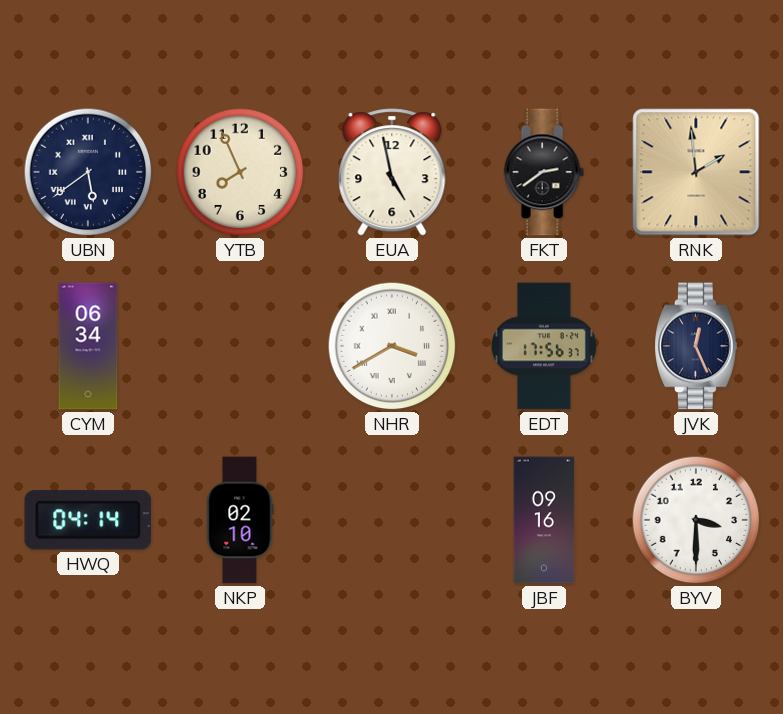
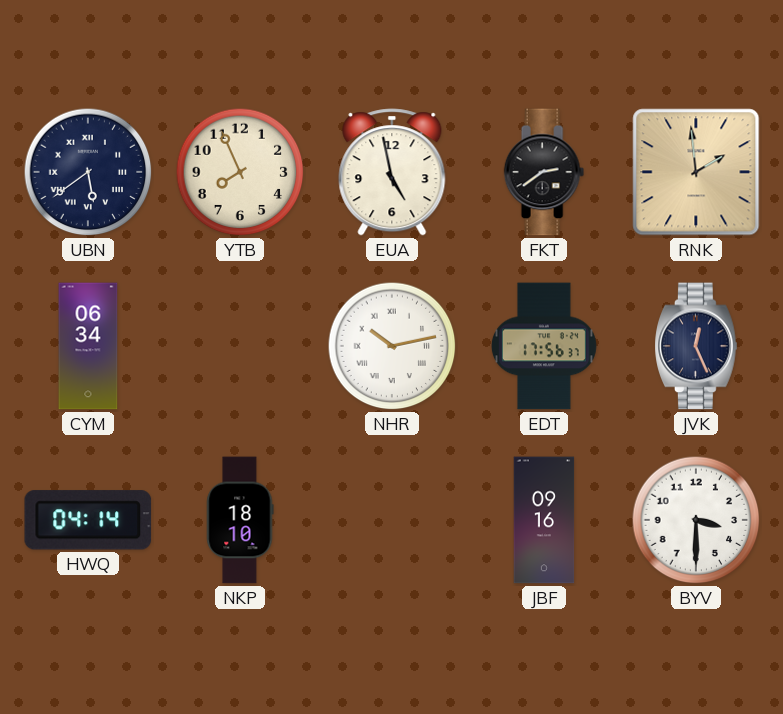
NHR: 3:40 -> 10:13
NKP: 02:10 -> 18:10
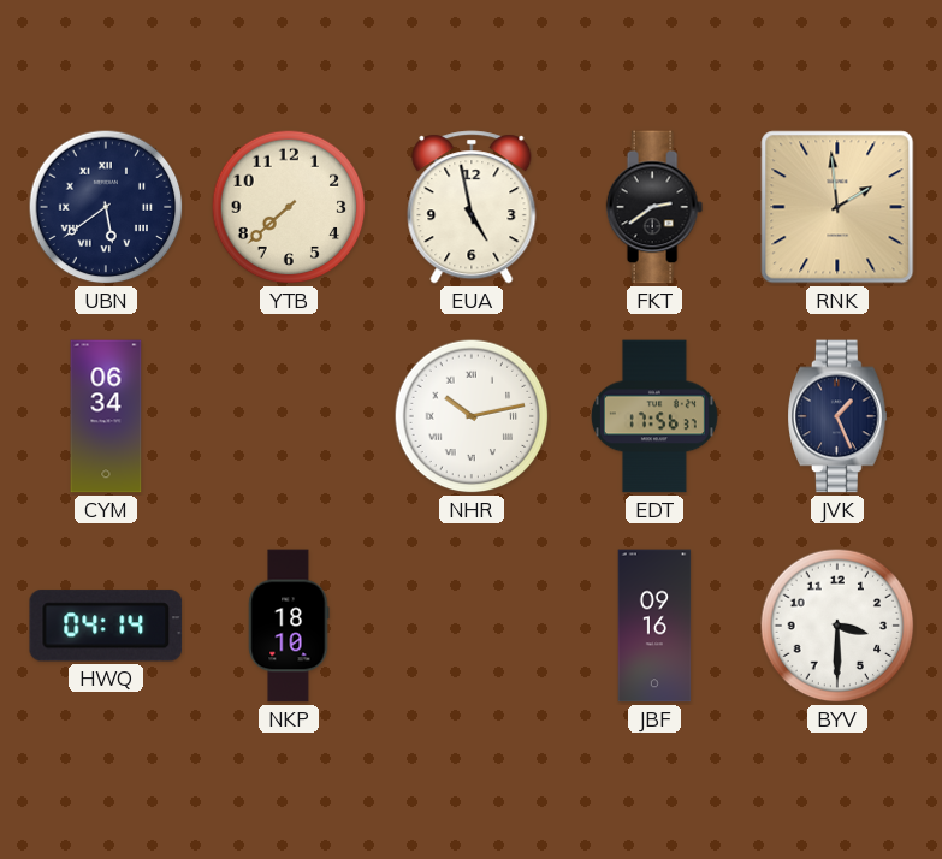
YTB: 7:56 -> 7:38
JVK: 12:26 -> 1:26
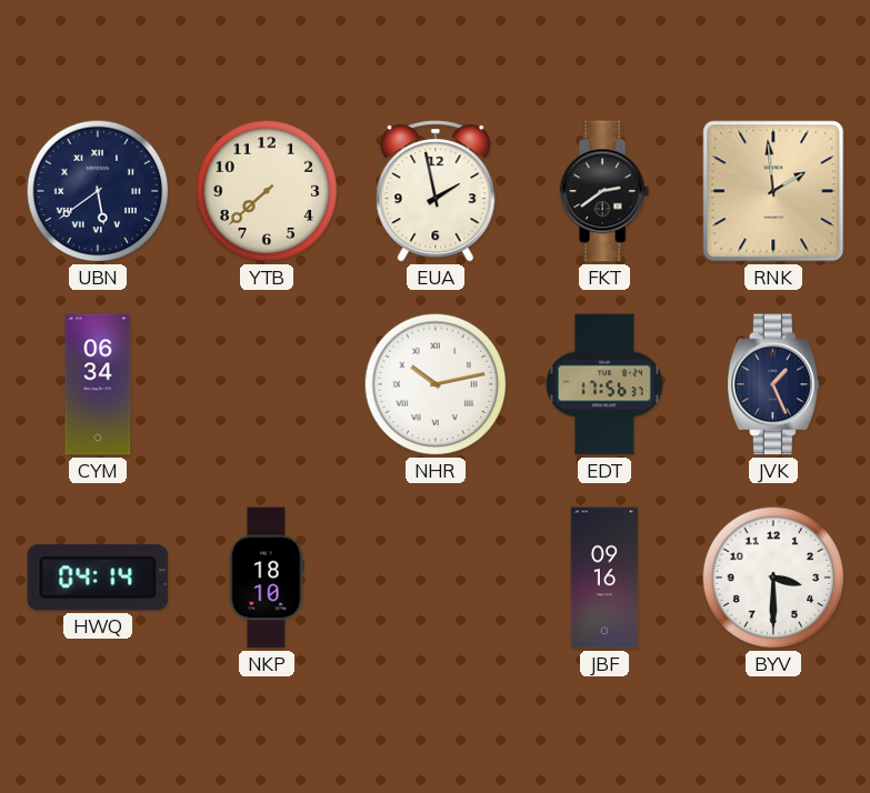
EUA: 4:58 -> 1:58
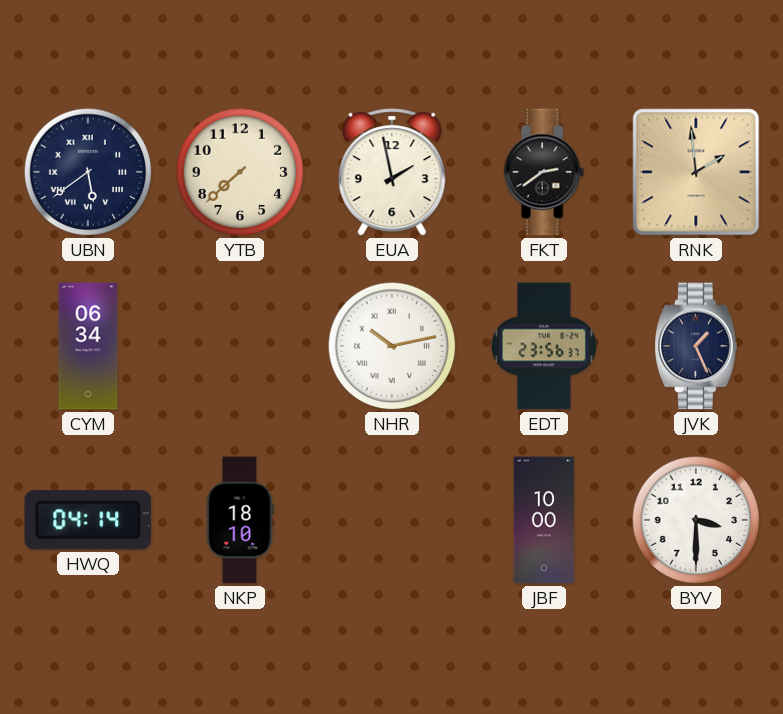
EDT: 17:56 -> 23:56
JBF: 09:16 -> 10:00
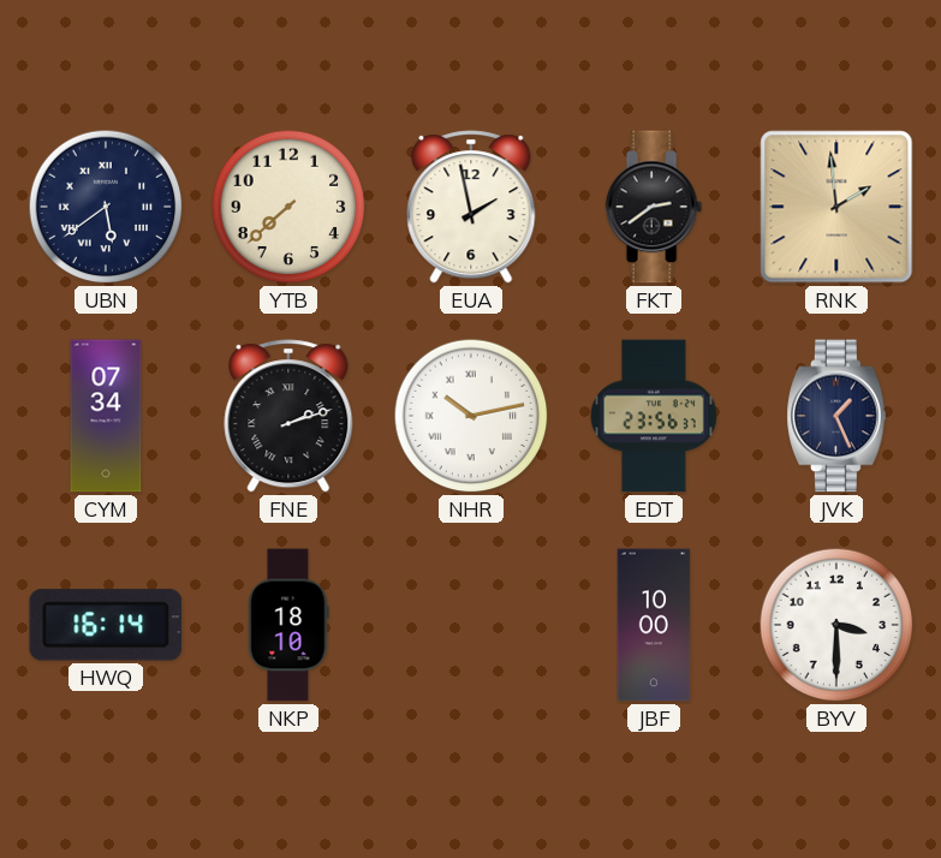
CYM: 06:34 -> 07:34
FNE: none -> 2:12
HWQ: 04:14 -> 16:14
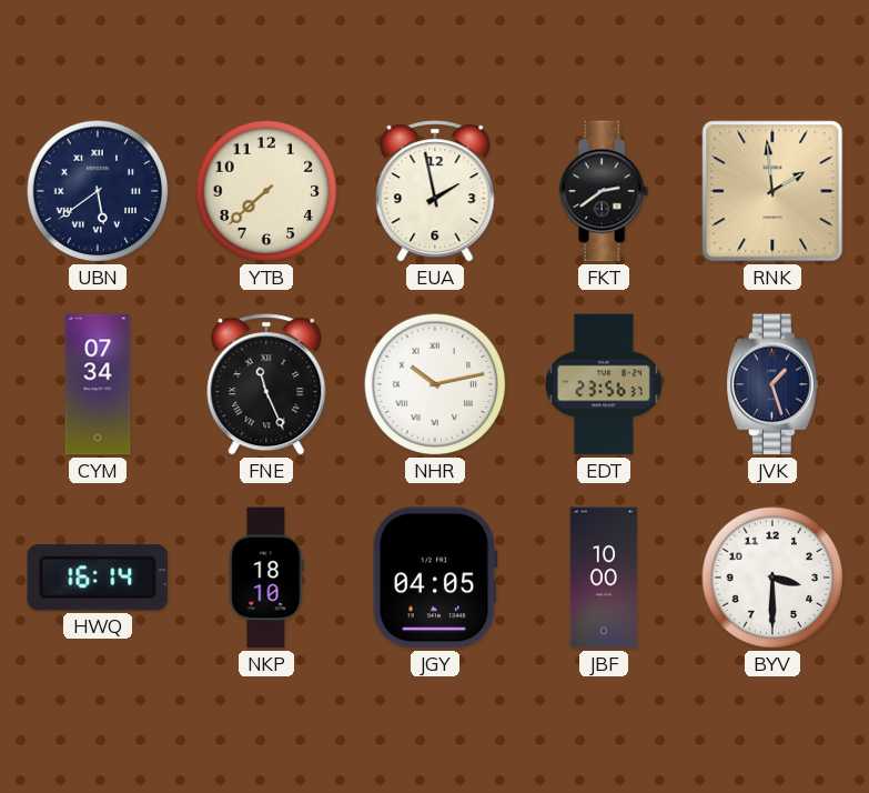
FNE: 2:12 -> 11:26
JVK: 1:26 -> 1:27
JGY: none -> 04:05
